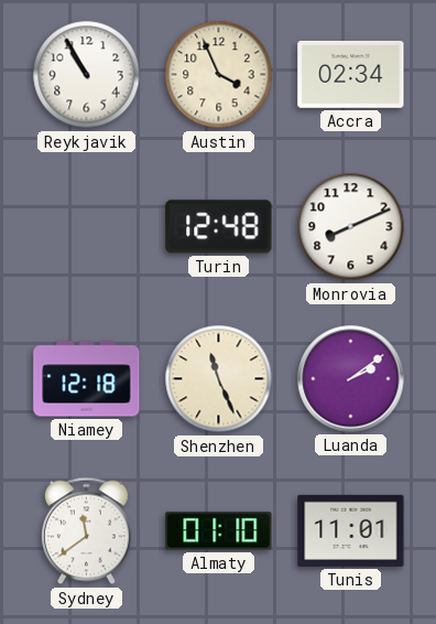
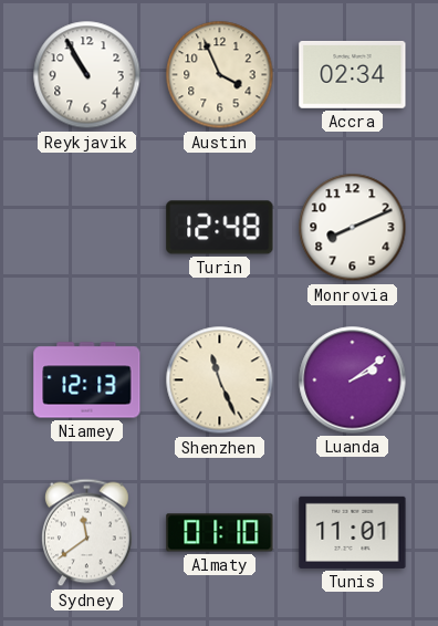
Niamey: 12:18 -> 12:13
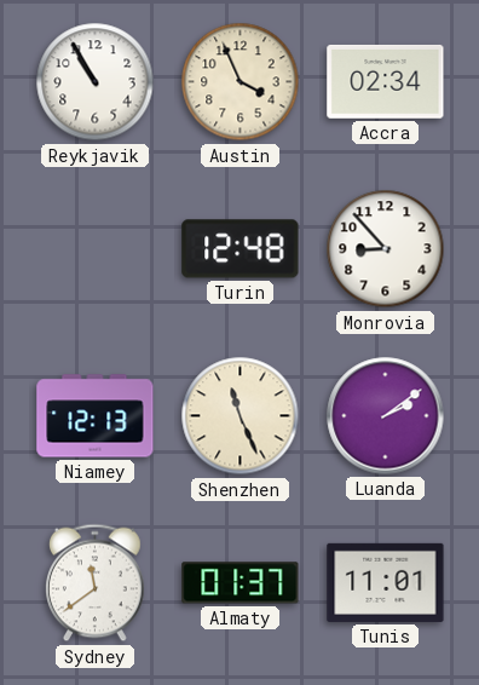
Monrovia: 8:11 -> 8:53
Almaty: 01:10 -> 01:37
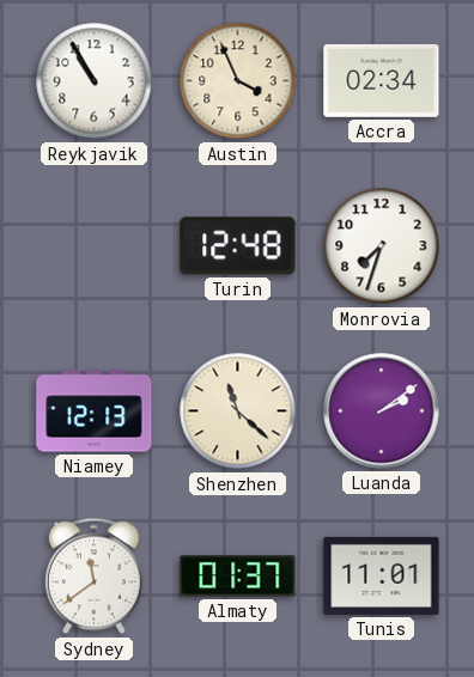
Monrovia: 8:53 -> 7:33
Shenzhen: 11:26 -> 11:22
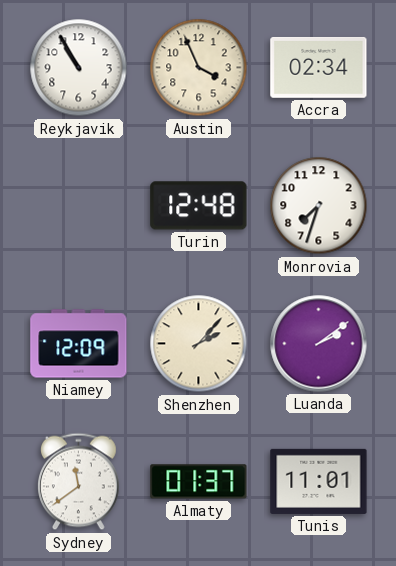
Niamey: 12:13 -> 12:09
Shenzhen: 11:22 -> 2:07
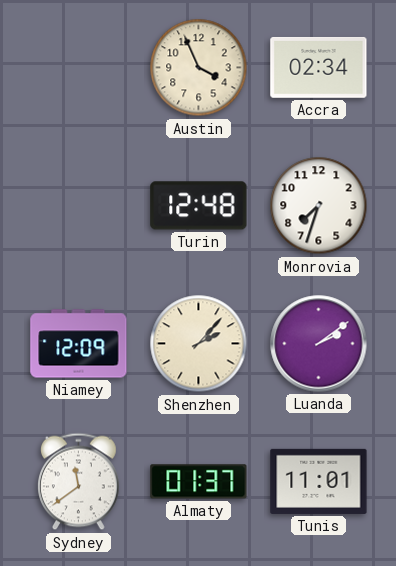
Reykjavik: 10:55 -> none
